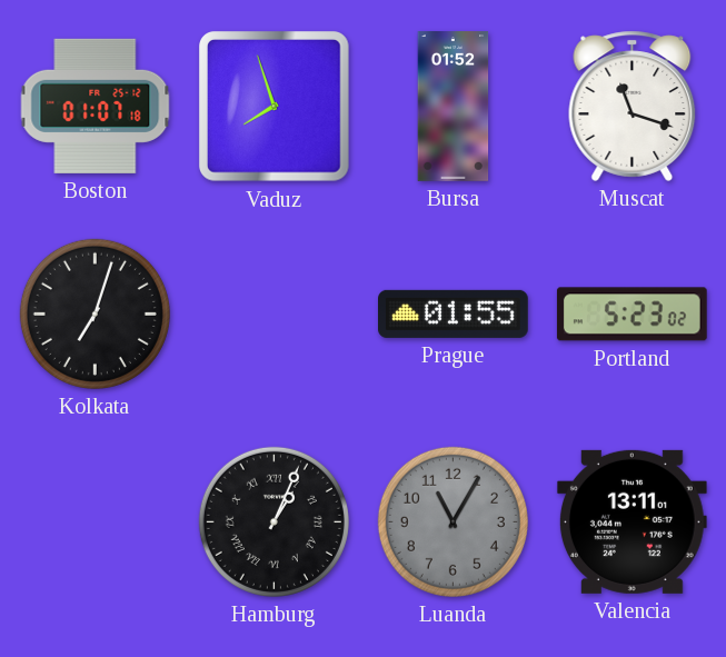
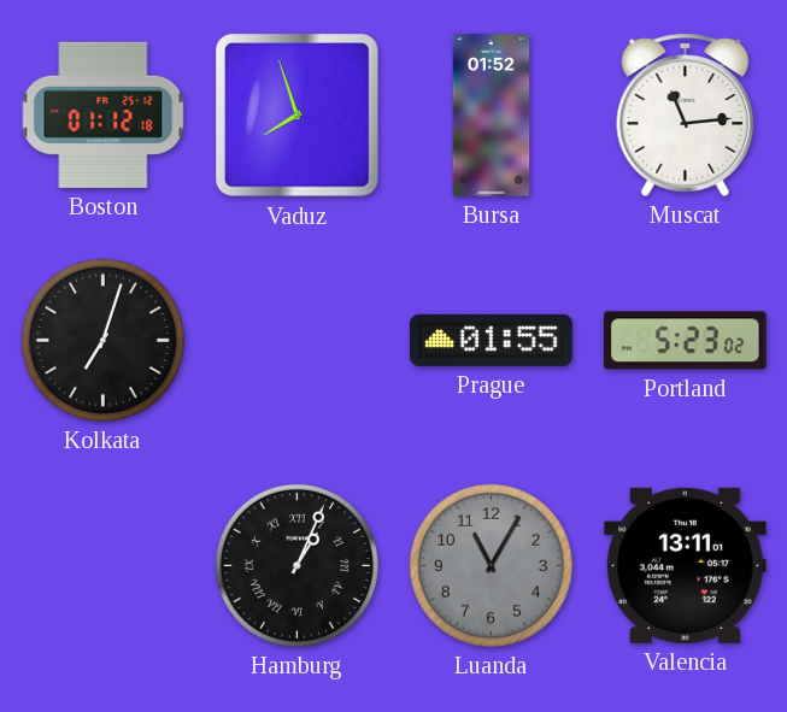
Boston: 01:07 -> 01:12
Muscat: 11:18 -> 11:14
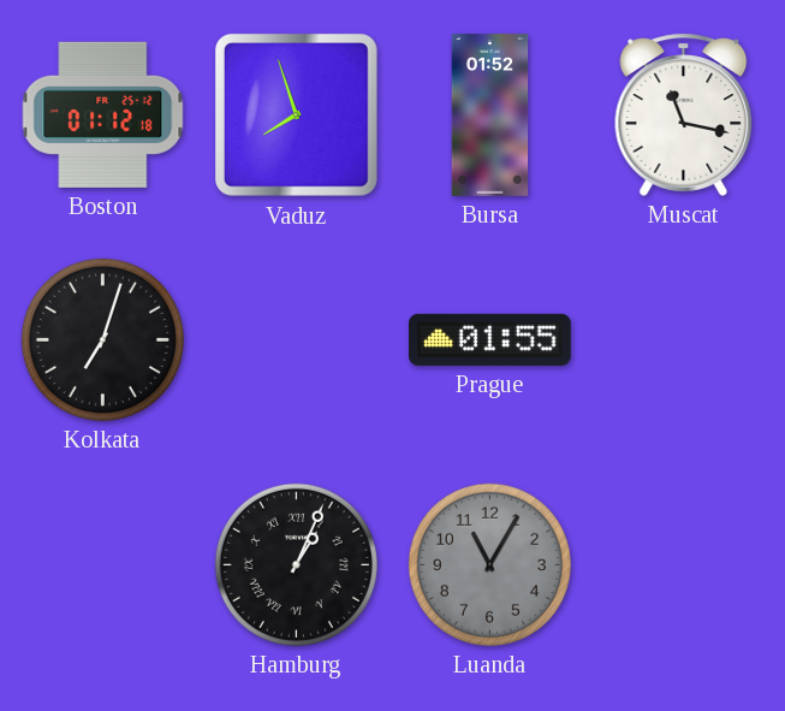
Muscat: 11:14 -> 11:17
Portland: 5:23 -> none
Valencia: 13:11 -> none
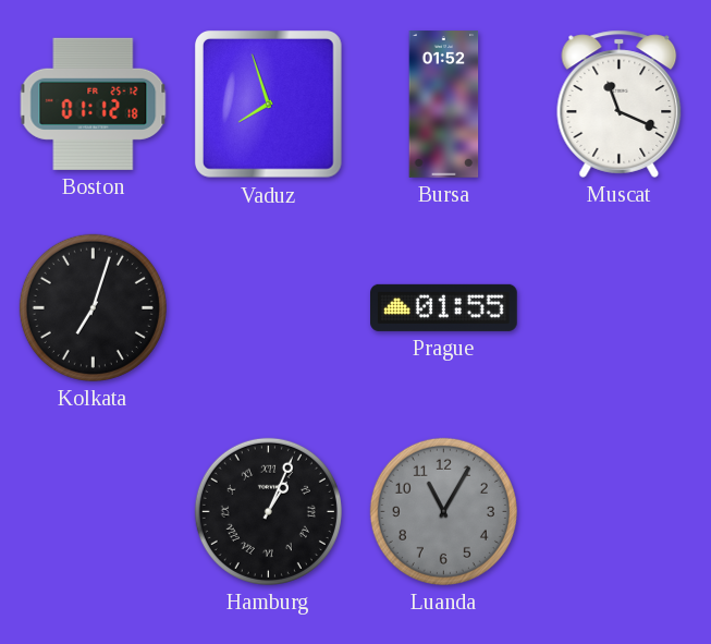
Muscat: 11:17 -> 11:19
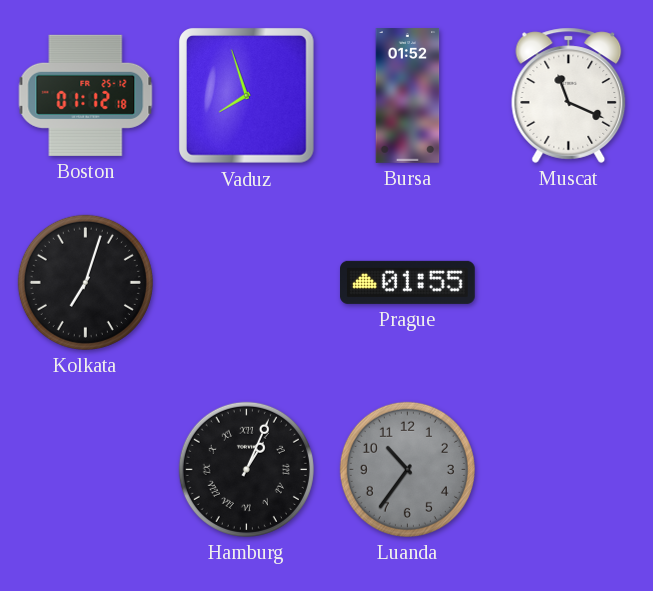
Luanda: 11:05 -> 10:36
